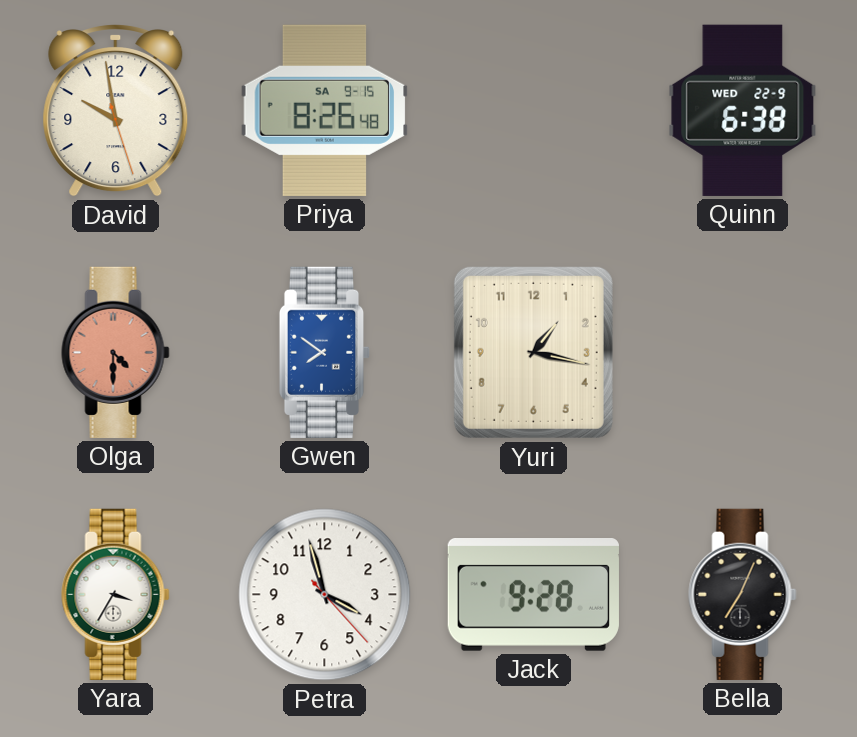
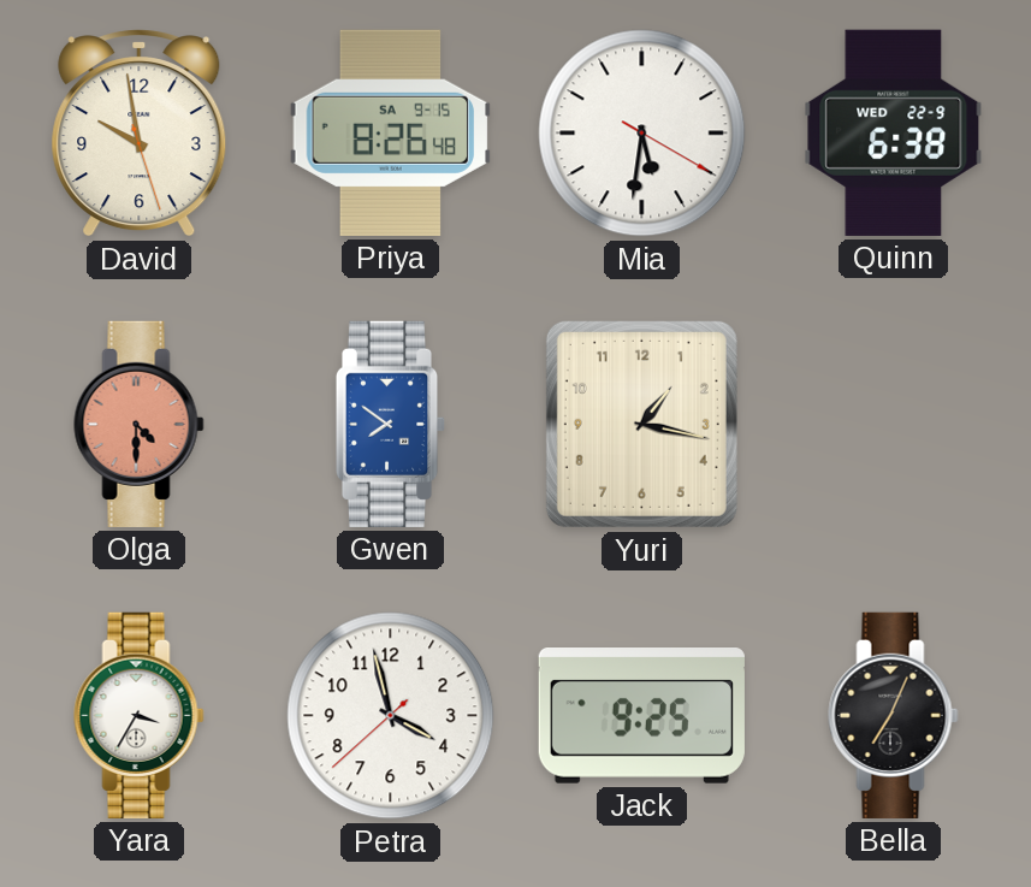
Mia: none -> 5:31
Petra: 3:57:23 -> 3:57:38
Jack: 9:28 -> 9:25
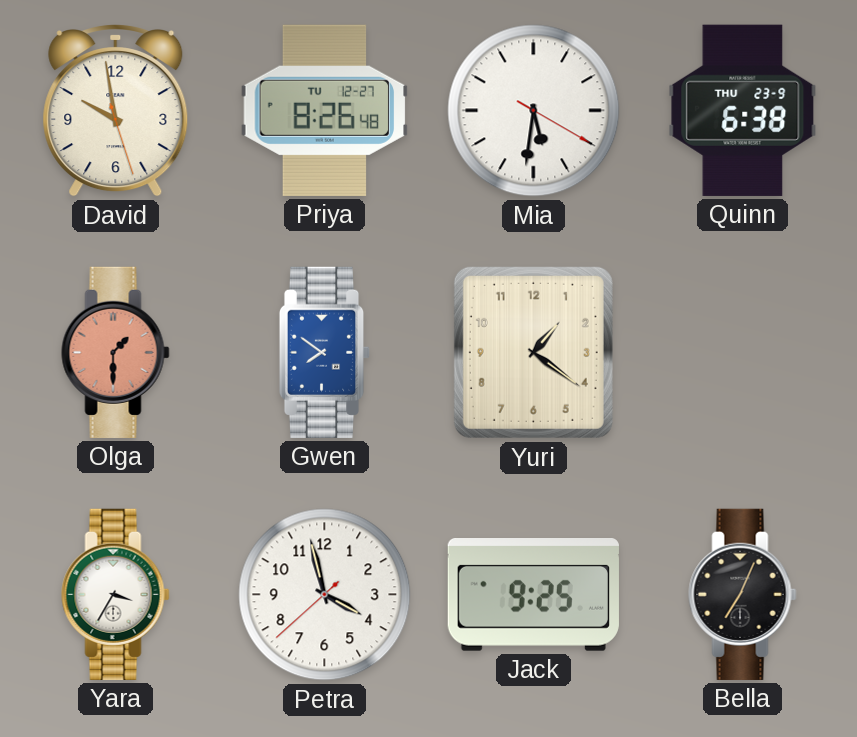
Priya date: SA 9-15 -> TU 12-27
Quinn date: WED 22-9 -> THU 23-9
Olga: 4:30 -> 1:30
Yuri: 1:17 -> 1:21
